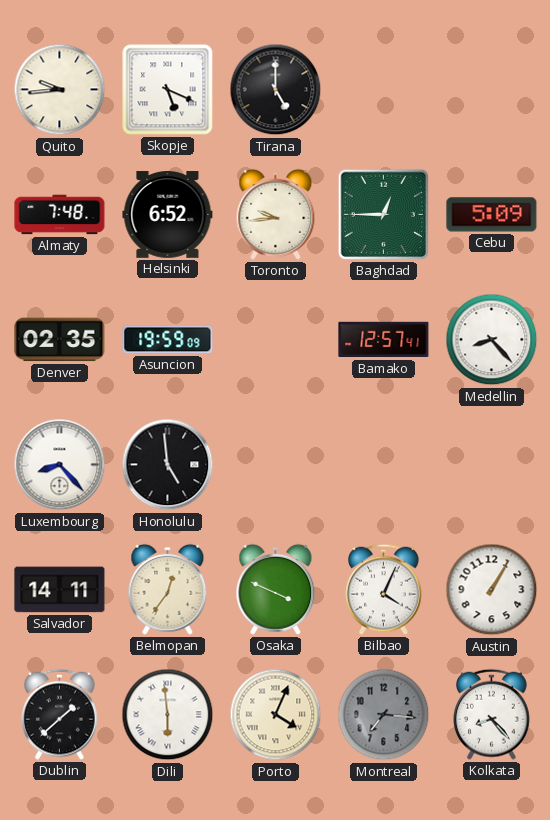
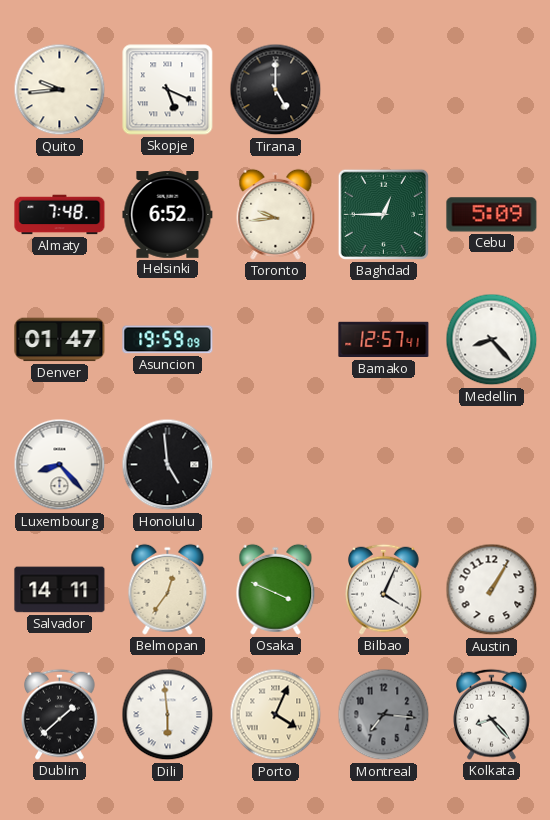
Denver: 02:35 -> 01:47
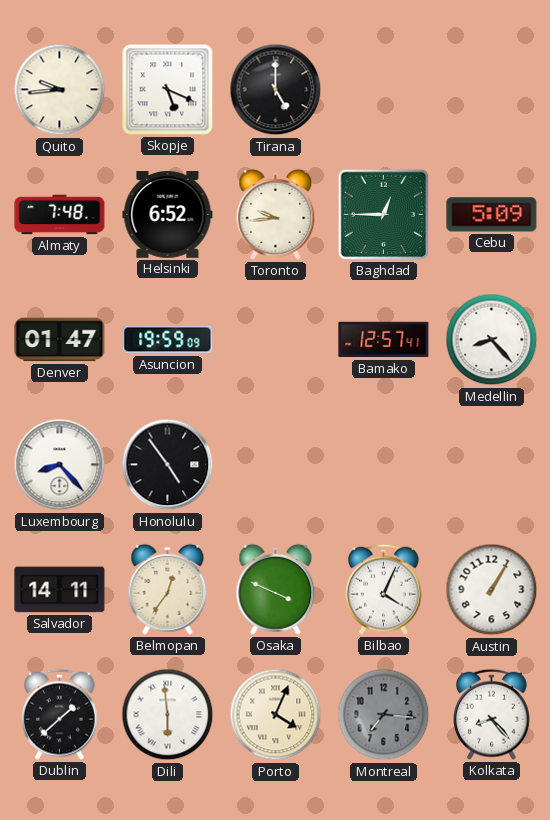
Honolulu: 4:59 -> 4:54
